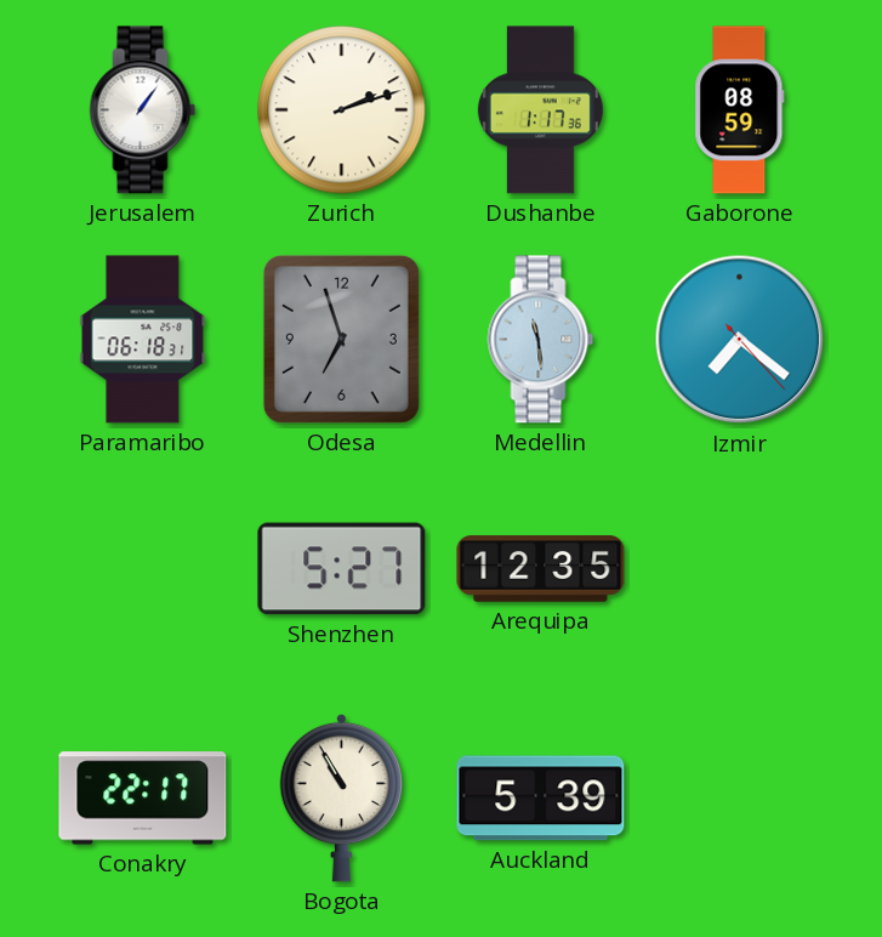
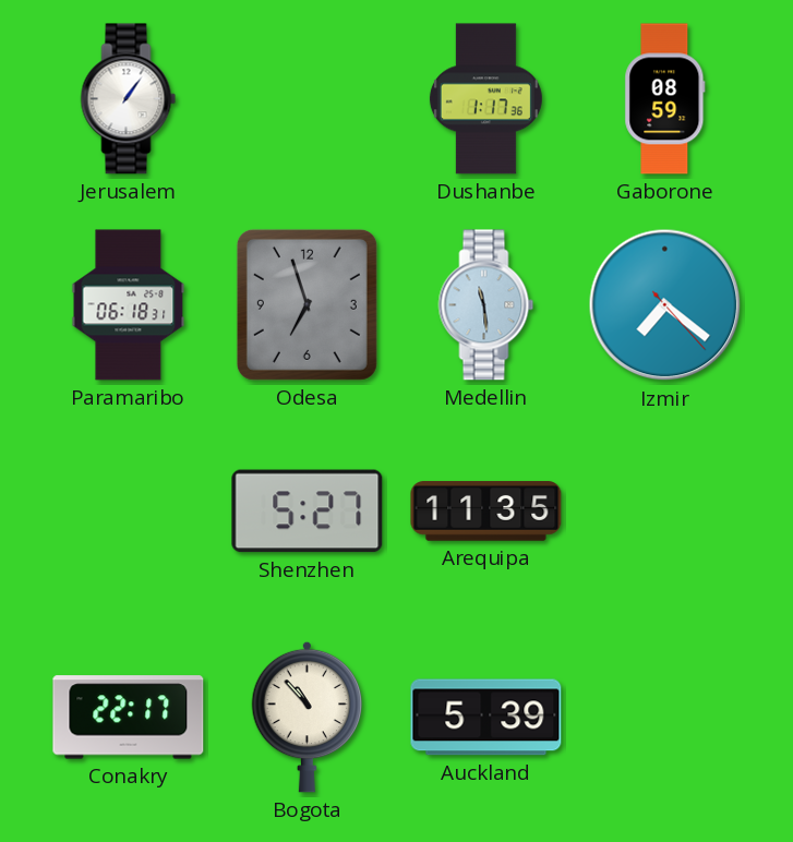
Zurich: 2:12 -> none
Arequipa: 12:35 -> 11:35
Bogota: 10:55 -> 10:53
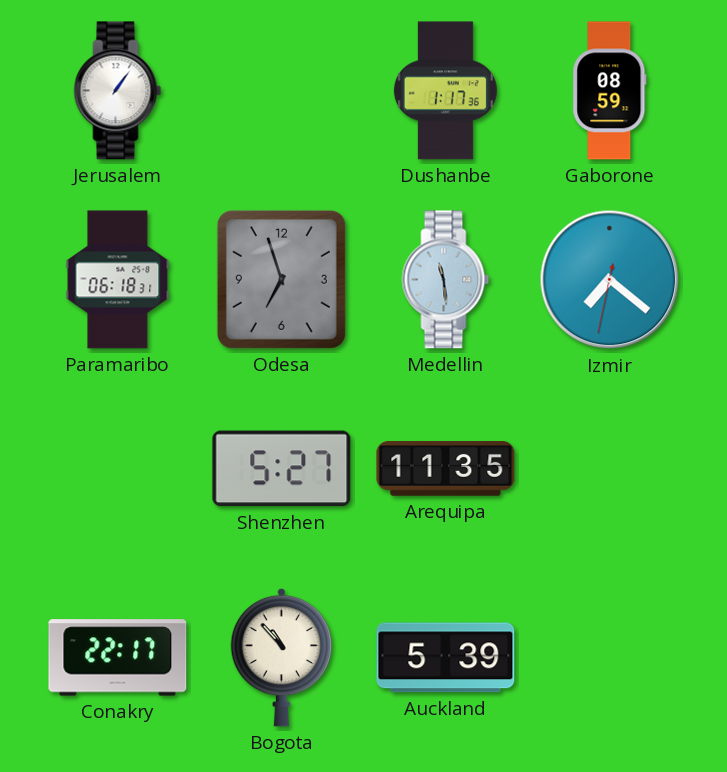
Izmir: 7:21:23 -> 7:21:32
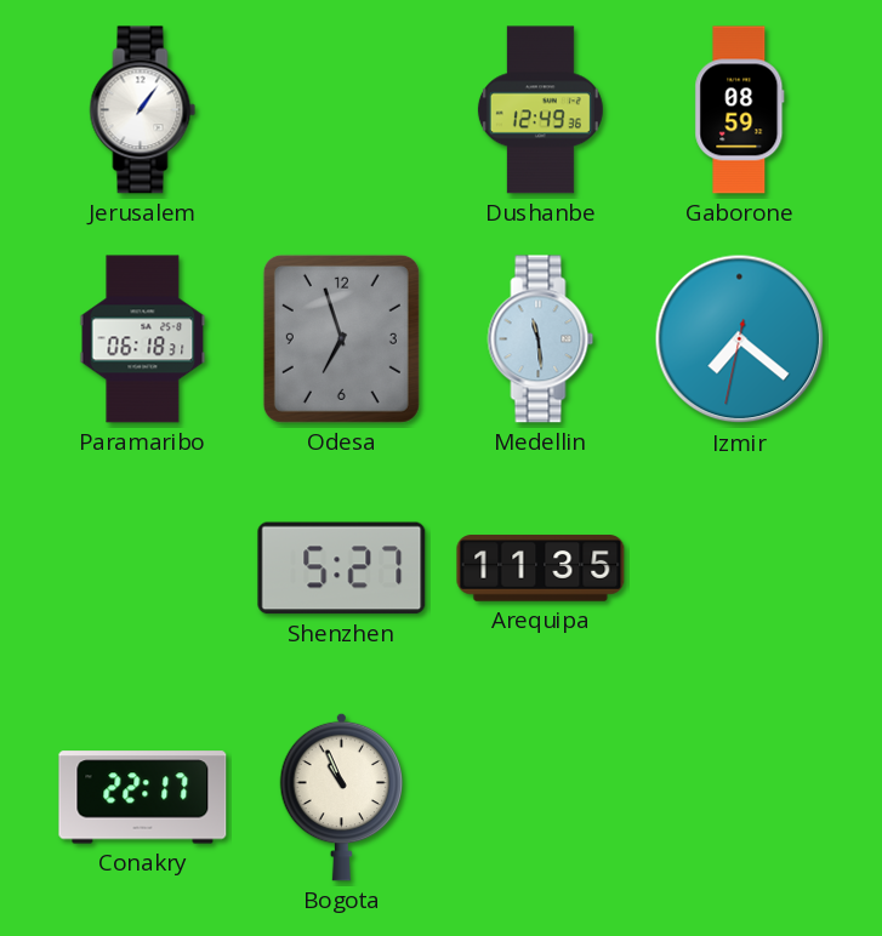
Dushanbe: 1:17 -> 12:49
Bogota: 10:53 -> 10:56
Auckland: 5:39 -> none
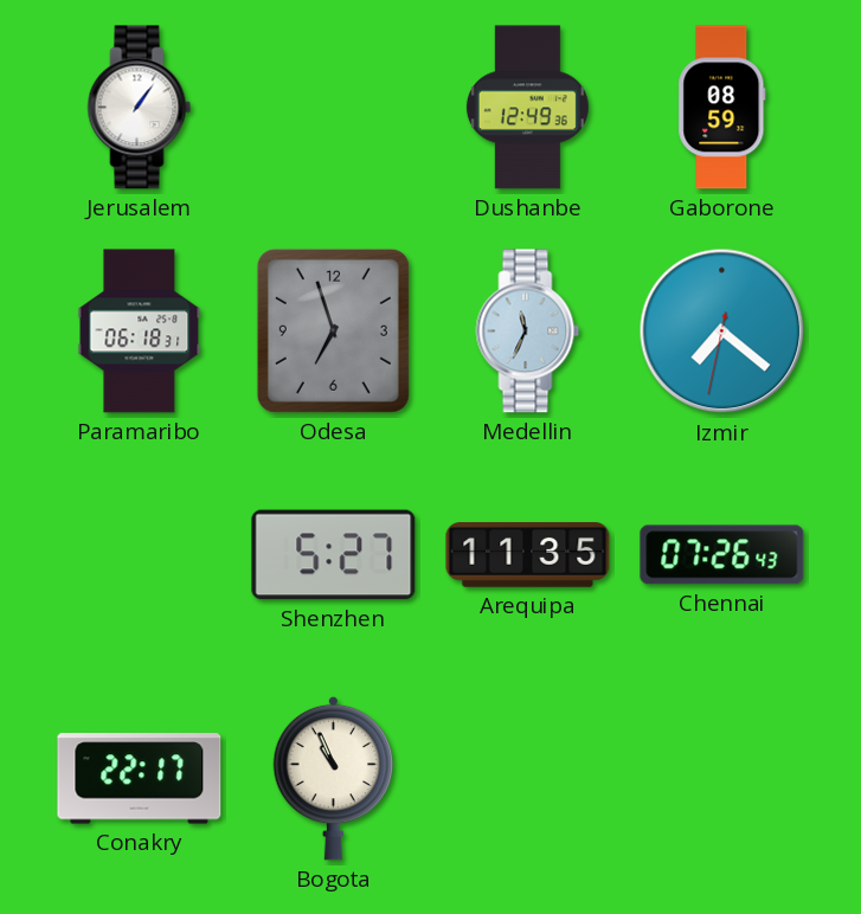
Medellin: 11:29 -> 11:34
Chennai: none -> 07:26
